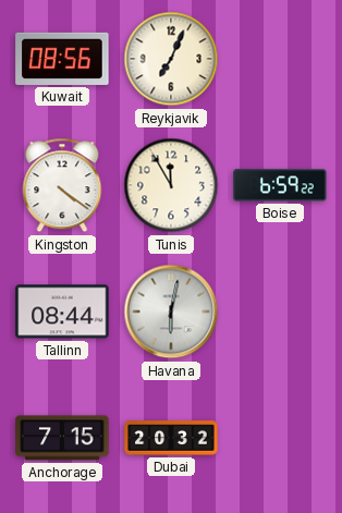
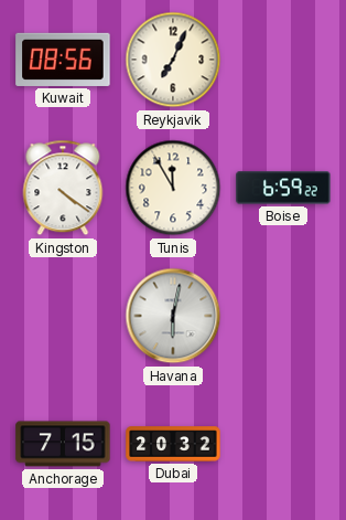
Tallinn: 08:44 -> none
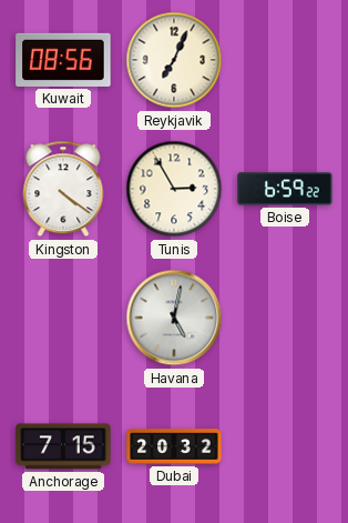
Tunis: 11:55 -> 2:55
Havana: 6:02 -> 5:02
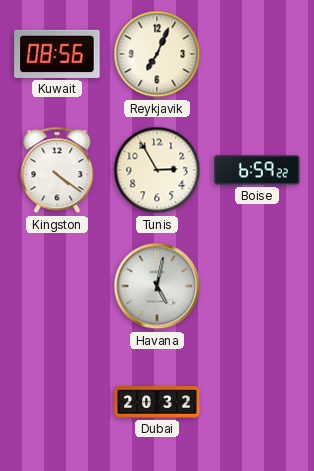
Anchorage: 7:15 -> none
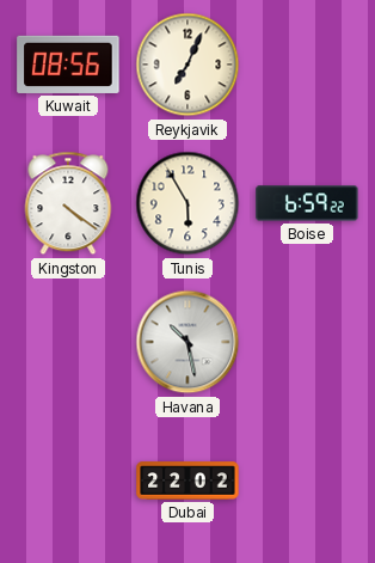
Tunis: 2:55 -> 5:55
Havana: 5:02 -> 10:28
Dubai: 20:32 -> 22:02
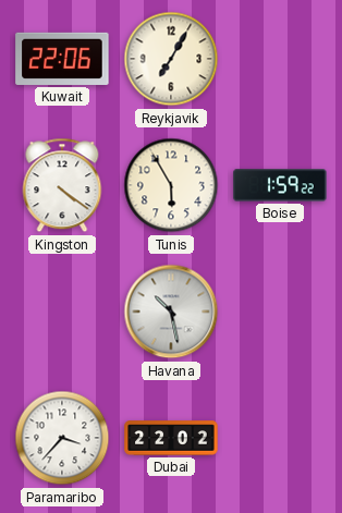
Kuwait: 08:56 -> 22:06
Reykjavik: 7:04 -> 7:05
Boise: 6:59 -> 1:59
Paramaribo: none -> 3:37
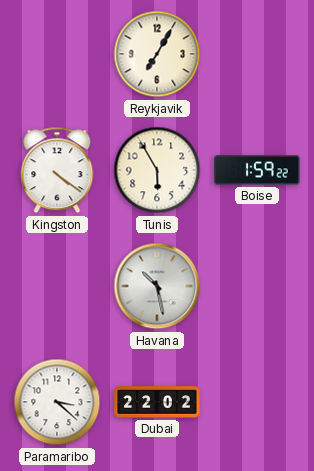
Kuwait: 22:06 -> none
Paramaribo: 3:37 -> 3:22
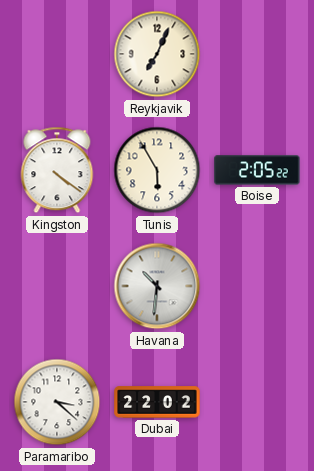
Reykjavik: 7:05 -> 7:04
Boise: 1:59 -> 2:05
Havana: 10:28 -> 10:31
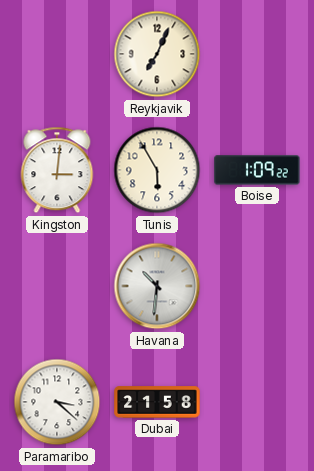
Kingston: 4:21 -> 3:01
Boise: 2:05 -> 1:09
Dubai: 22:02 -> 21:58
